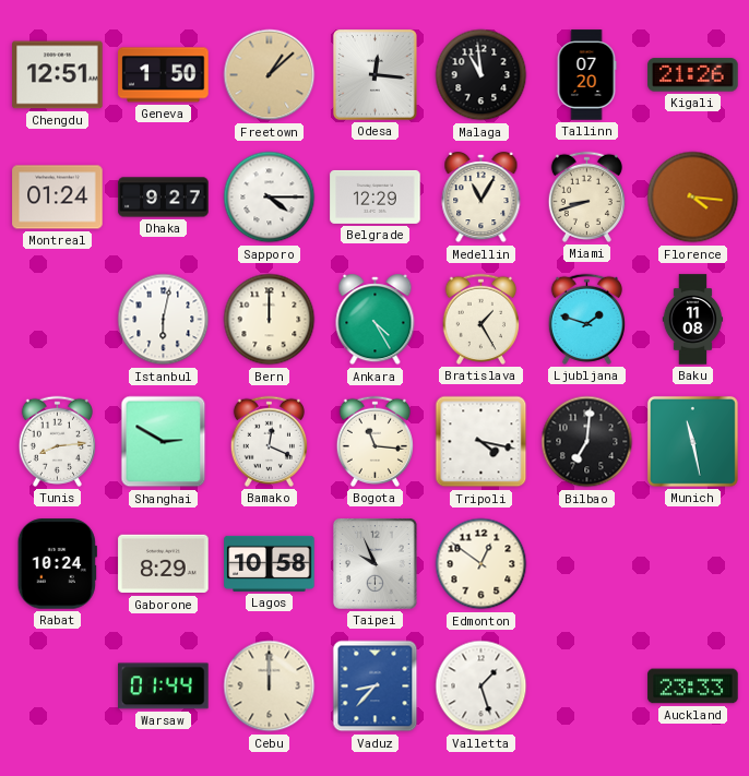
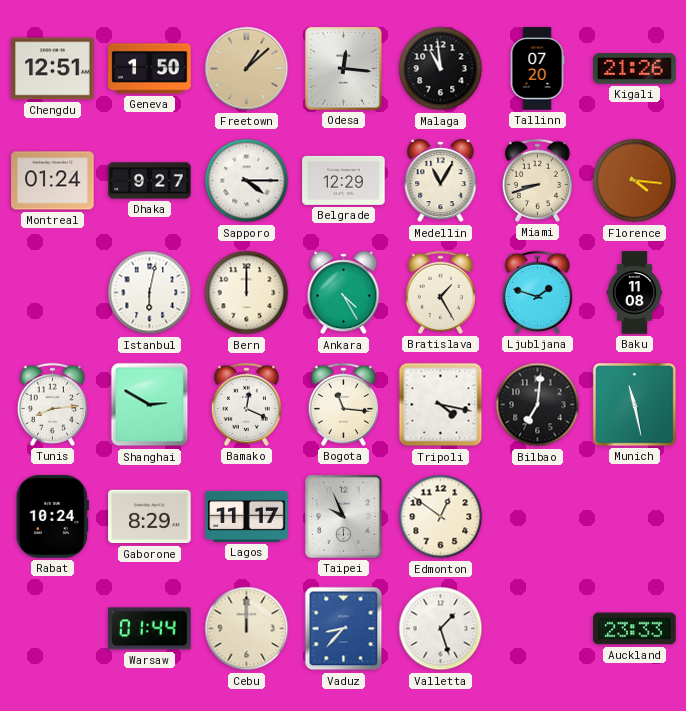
Lagos: 10:58 -> 11:17
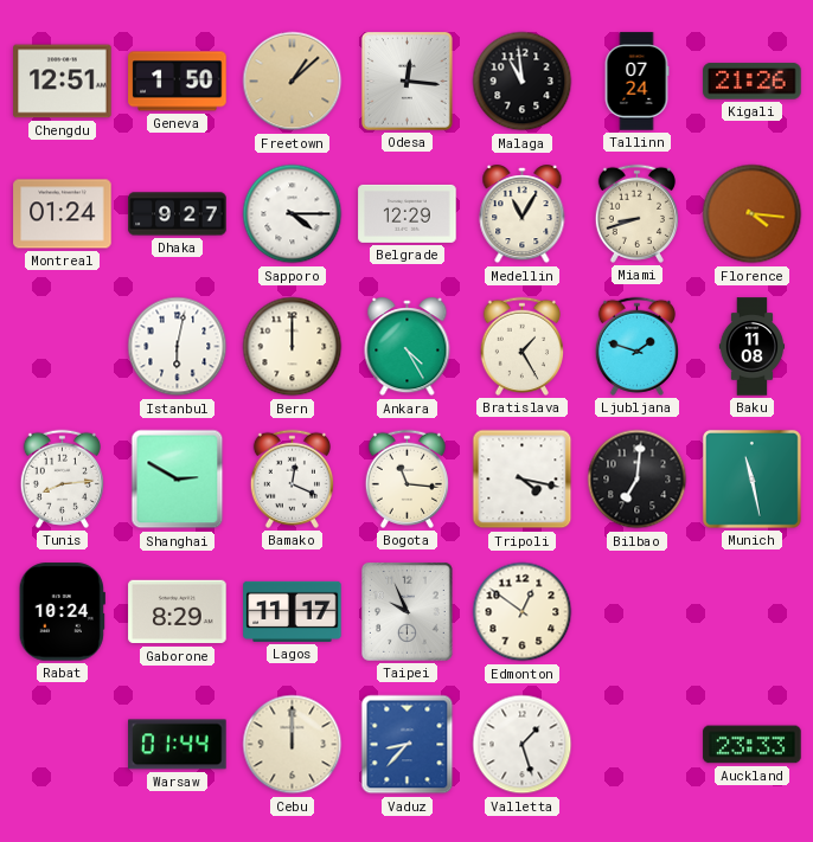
Tallinn: 07:20 -> 07:24
